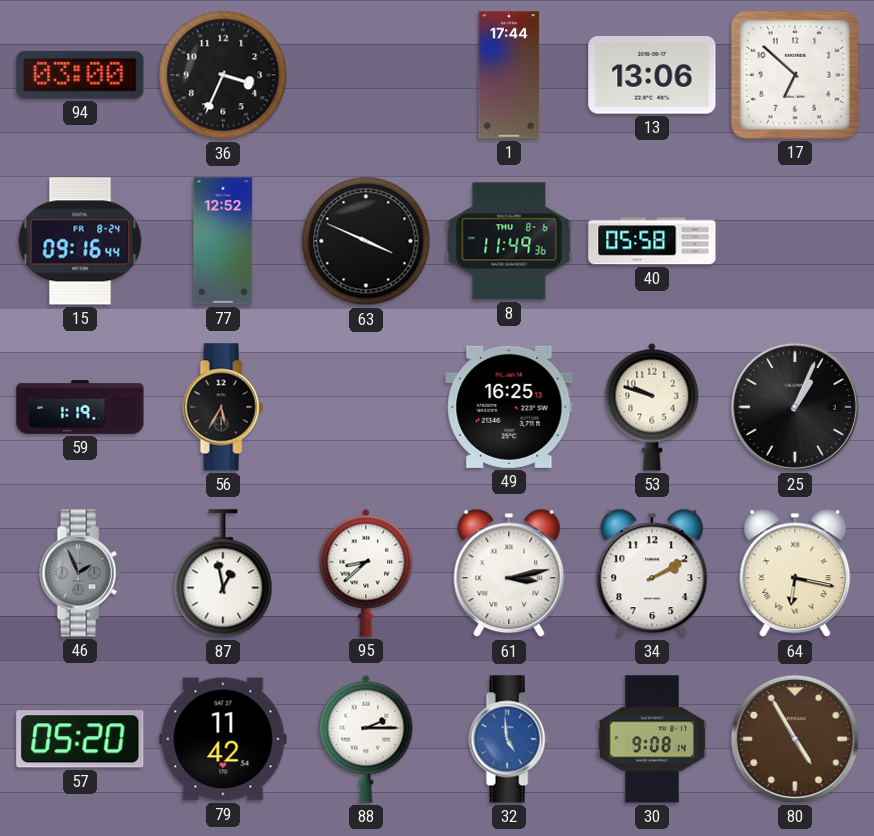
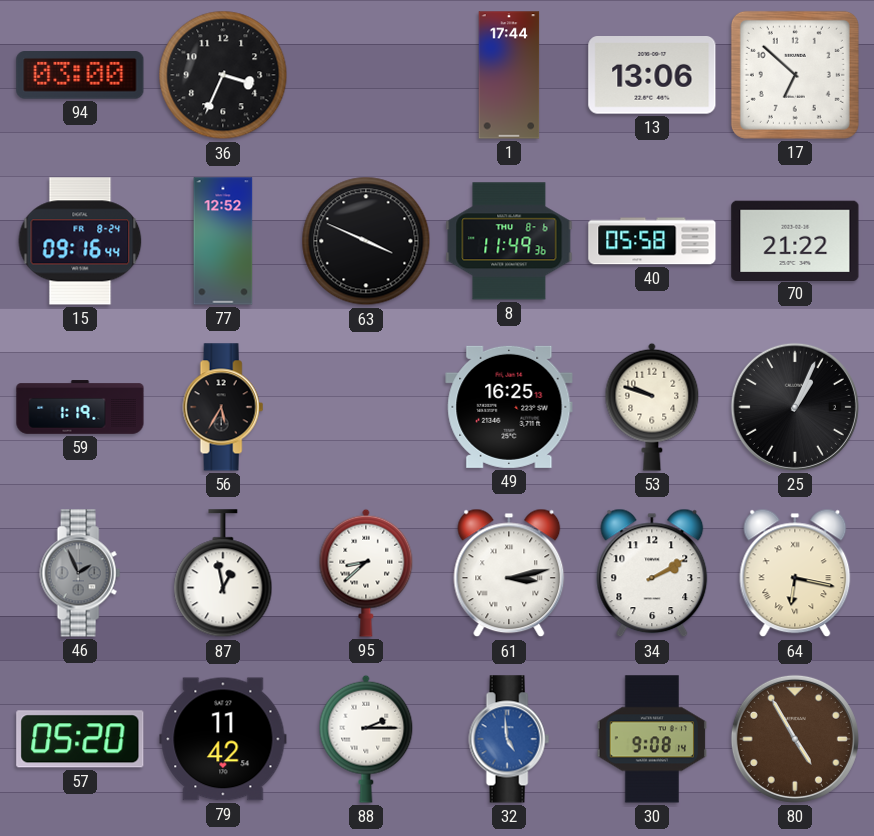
70: none -> 21:22
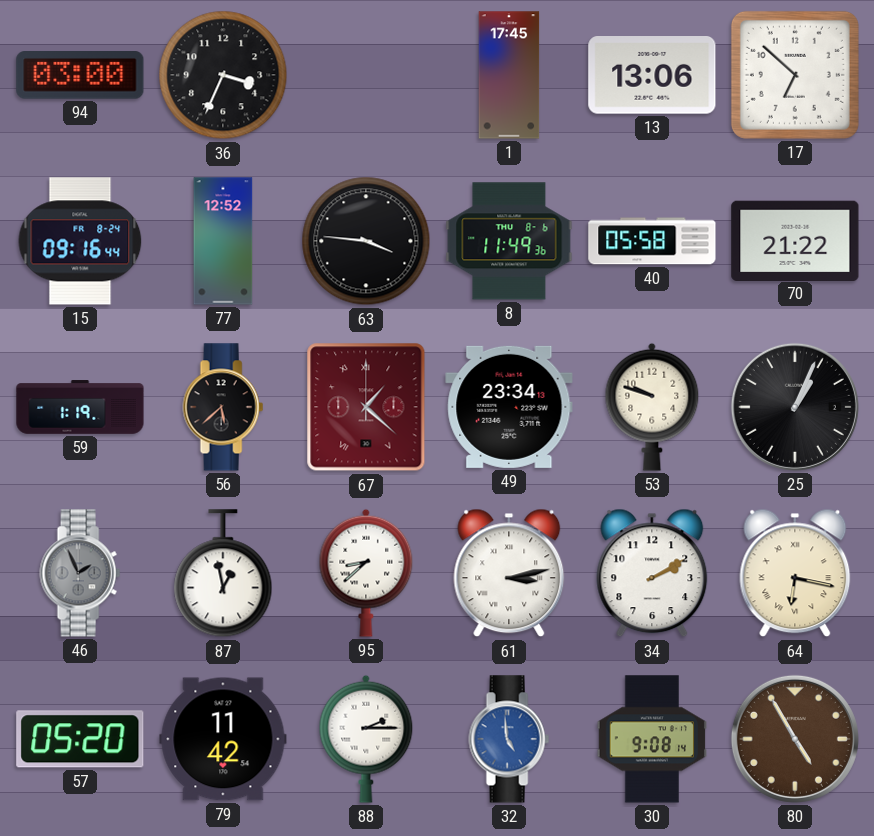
1: 17:44 -> 17:45
63: 3:49 -> 3:46
56: 5:35 -> 5:38
67: none -> 1:22
49: 16:25 -> 23:34
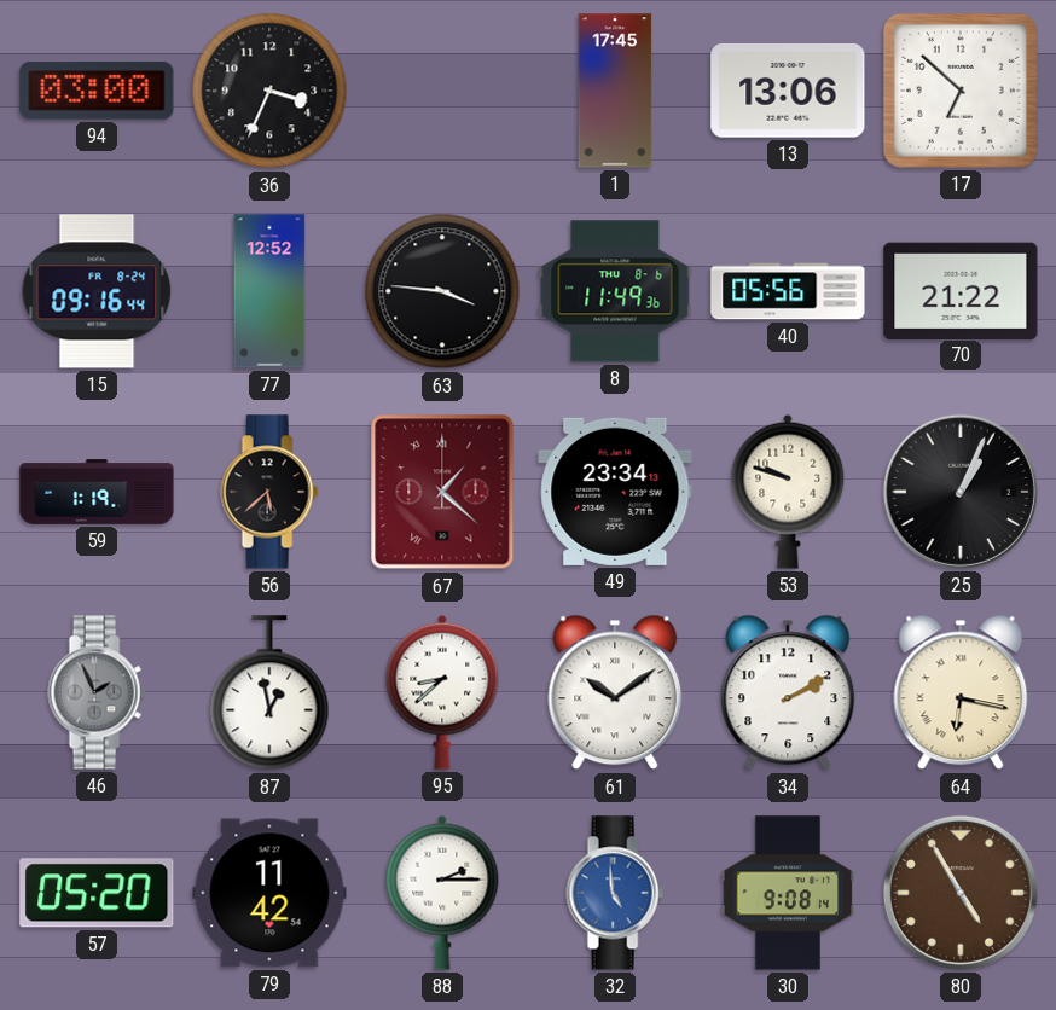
40: 05:58 -> 05:56
61: 3:13 -> 10:09
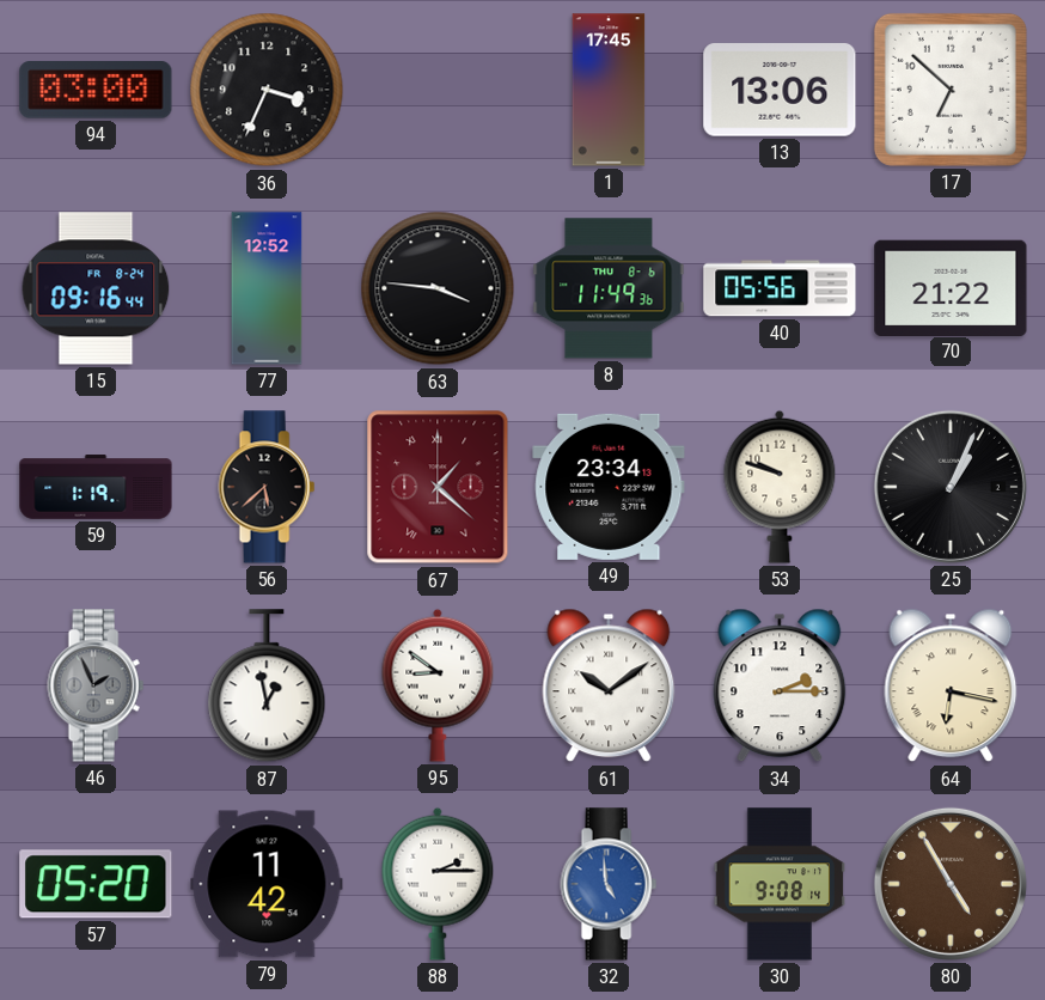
95: 8:38 -> 8:51
34: 2:10 -> 2:15
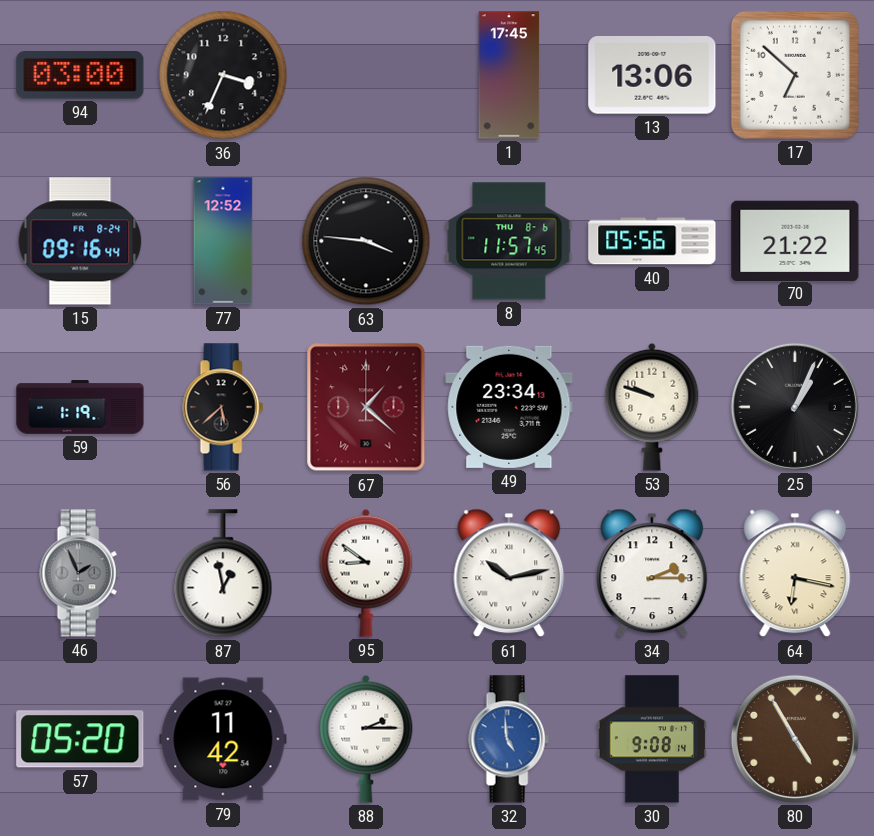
8: 11:49 -> 11:57
61: 10:09 -> 10:13
